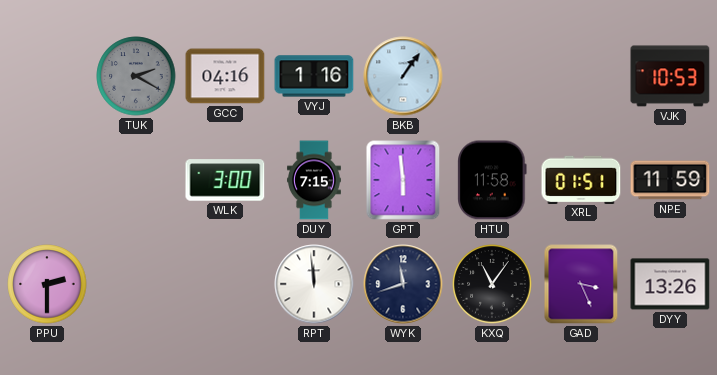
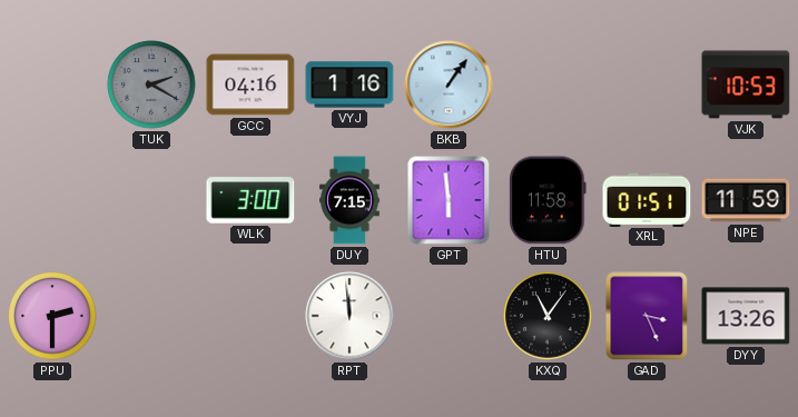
WYK: 11:42 -> none
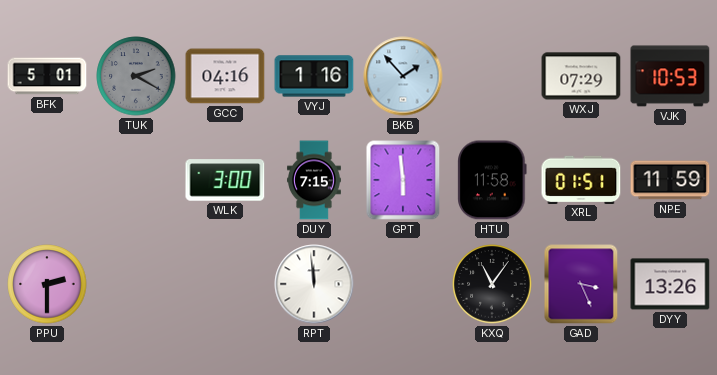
BFK: none -> 5:01
BKB: 1:06 -> 1:53
WXJ: none -> 07:29
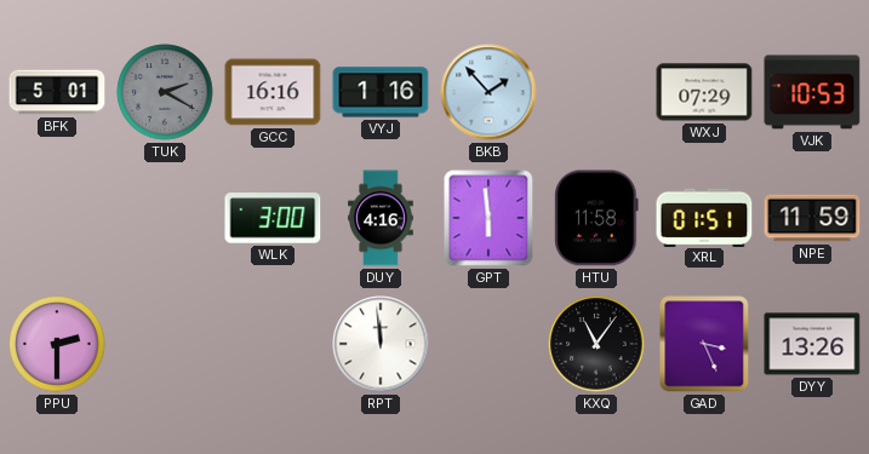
GCC: 04:16 -> 16:16
DUY: 7:15 -> 4:16
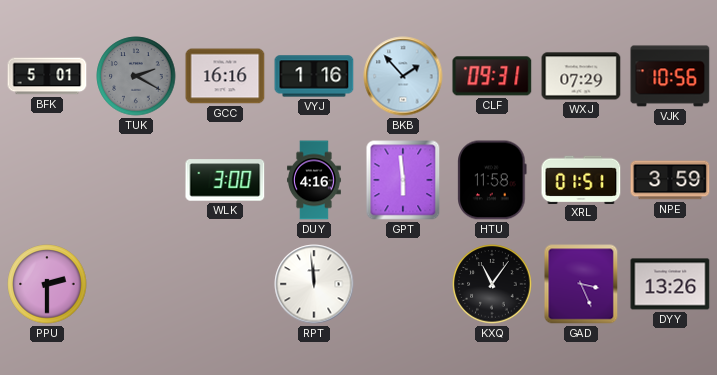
CLF: none -> 09:31
VJK: 10:53 -> 10:56
NPE: 11:59 -> 3:59
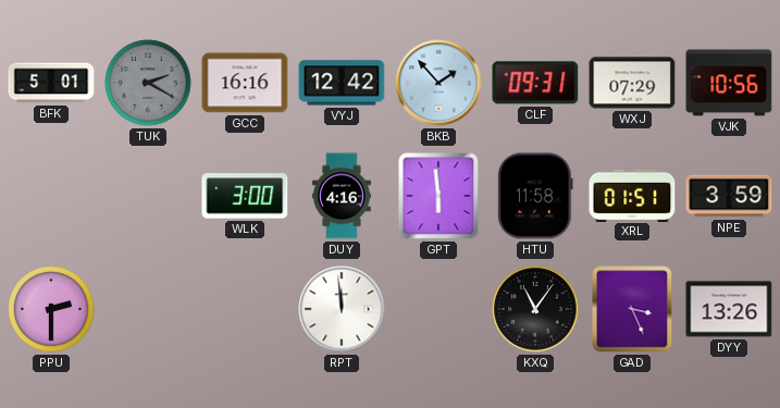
VYJ: 1:16 -> 12:42
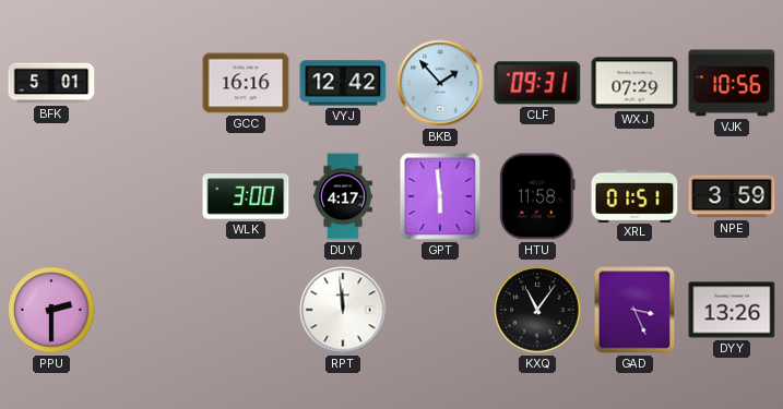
TUK: 2:20 -> none
DUY: 4:16 -> 4:17
